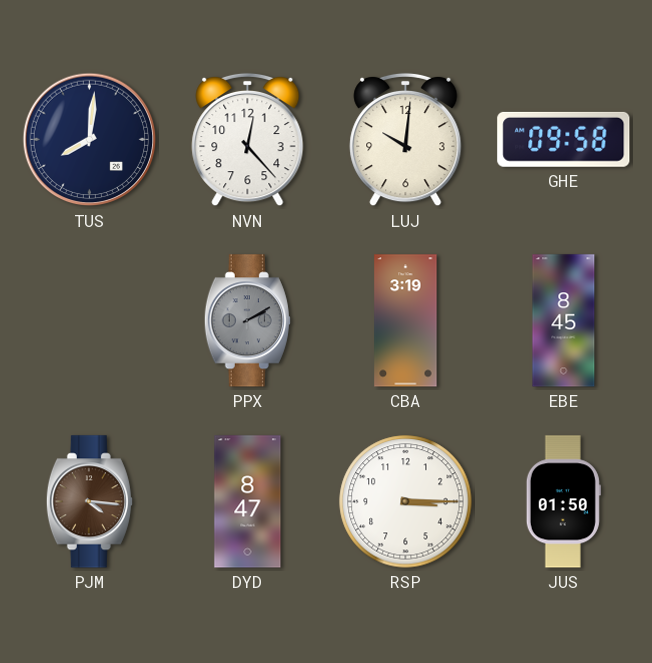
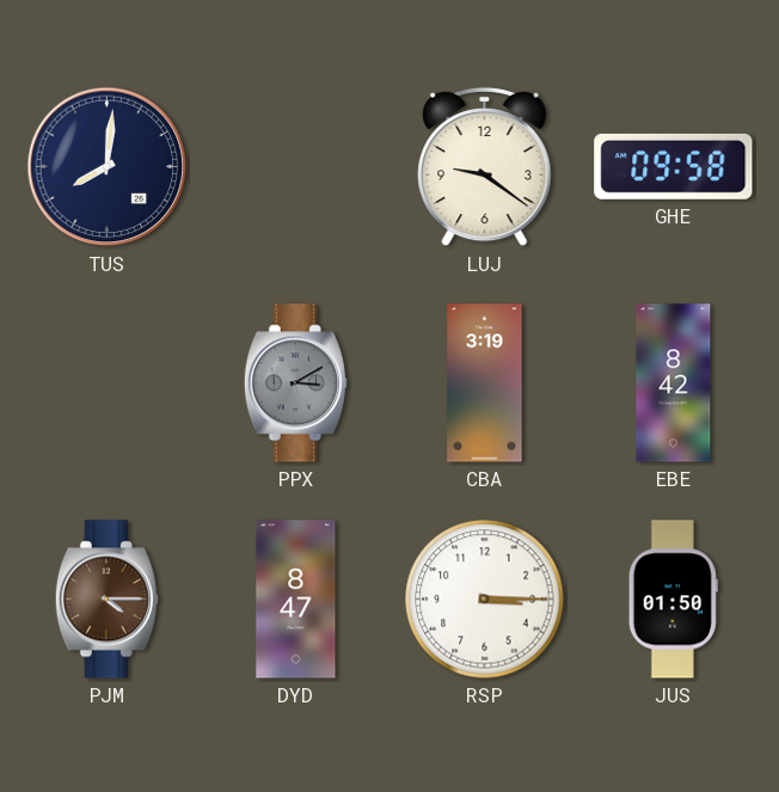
NVN: 12:23 -> none
LUJ: 10:01 -> 9:21
PPX: 2:10 -> 3:10
EBE: 8:45 -> 8:42
PJM: 4:16 -> 4:15
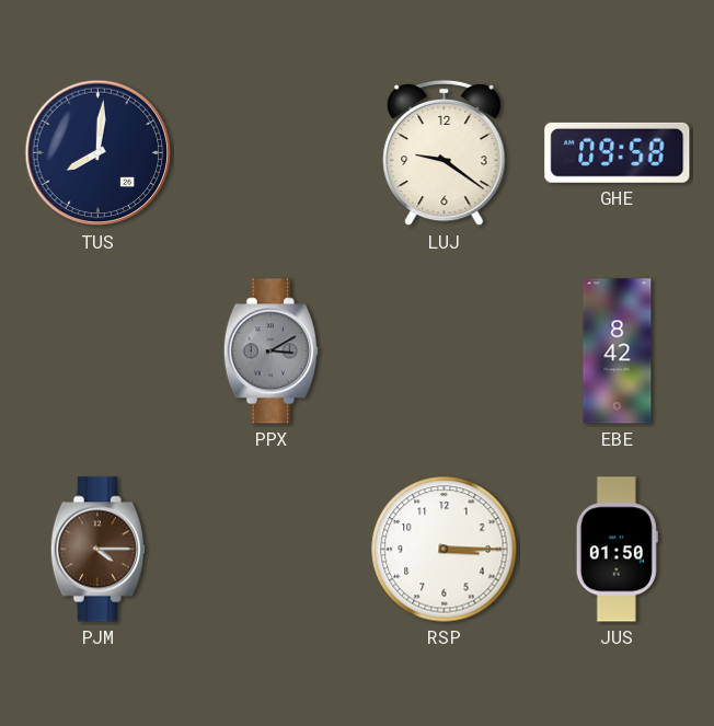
CBA: 3:19 -> none
DYD: 8:47 -> none
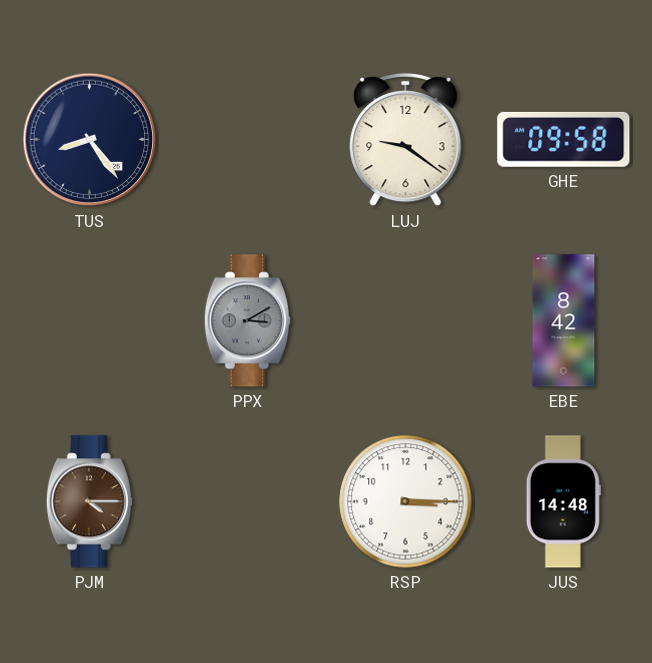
TUS: 8:01 -> 8:24
JUS: 01:50 -> 14:48
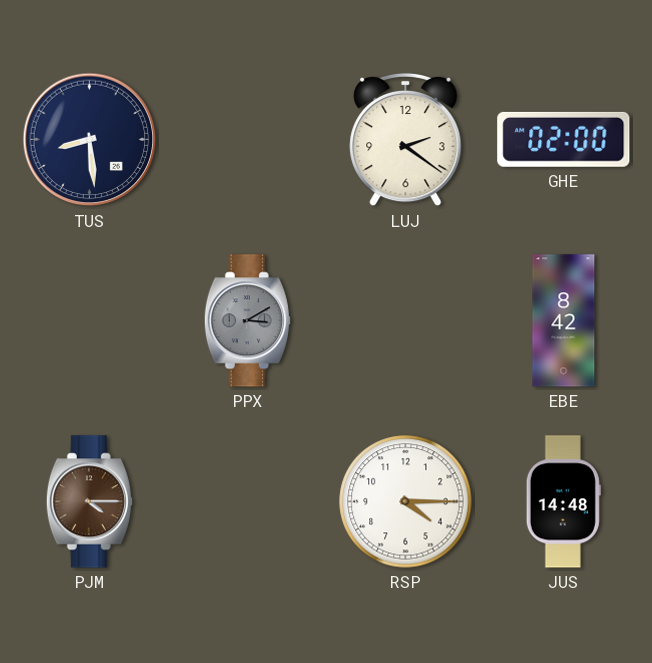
TUS: 8:24 -> 8:29
LUJ: 9:21 -> 2:21
GHE: 09:58 -> 02:00
RSP: 3:15 -> 4:15
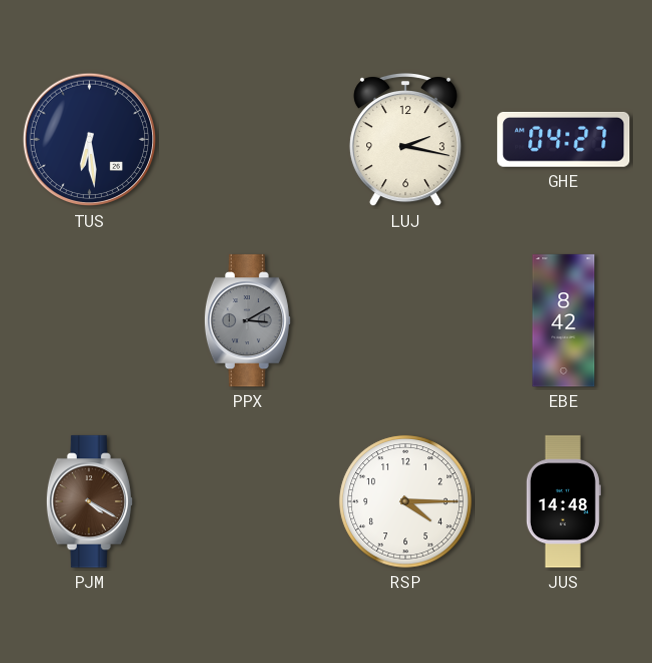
TUS: 8:29 -> 6:29
LUJ: 2:21 -> 2:17
GHE: 02:00 -> 04:27
PJM: 4:15 -> 4:20
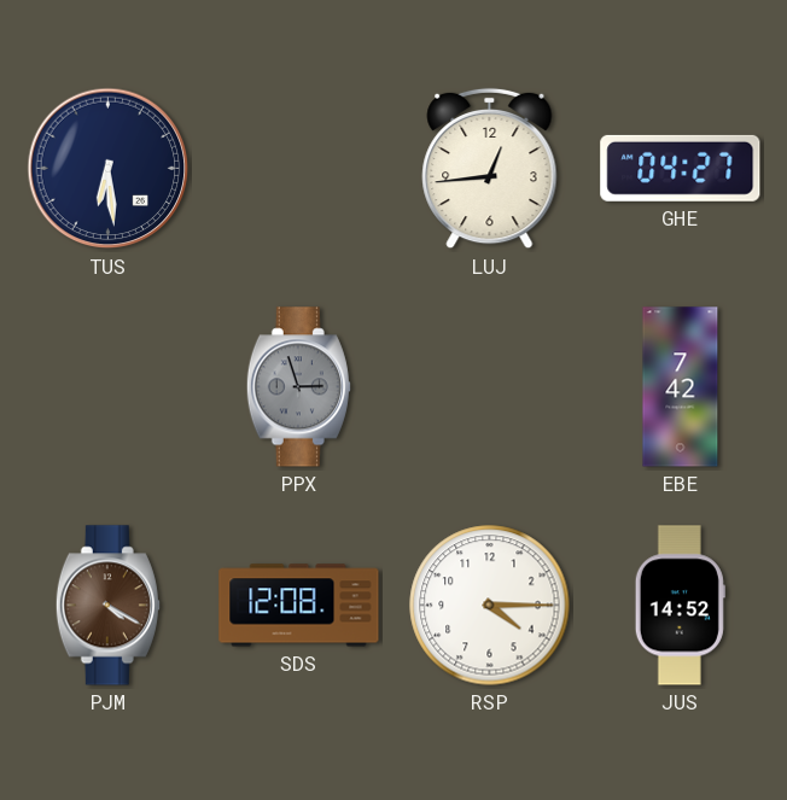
LUJ: 2:17 -> 12:44
PPX: 3:10 -> 2:57
EBE: 8:42 -> 7:42
SDS: none -> 12:08
JUS: 14:48 -> 14:52
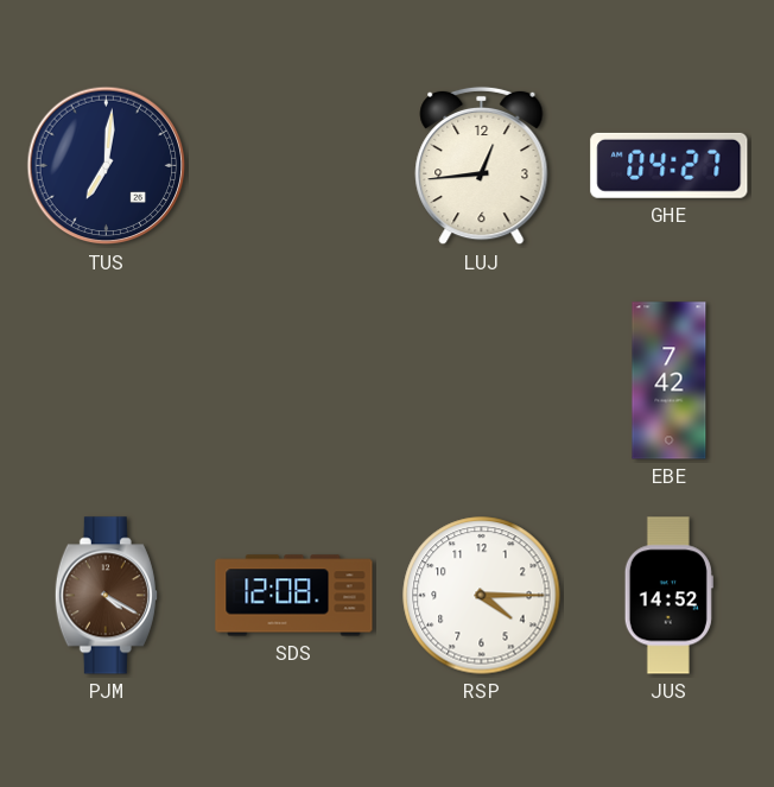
TUS: 6:29 -> 7:01
PPX: 2:57 -> none
